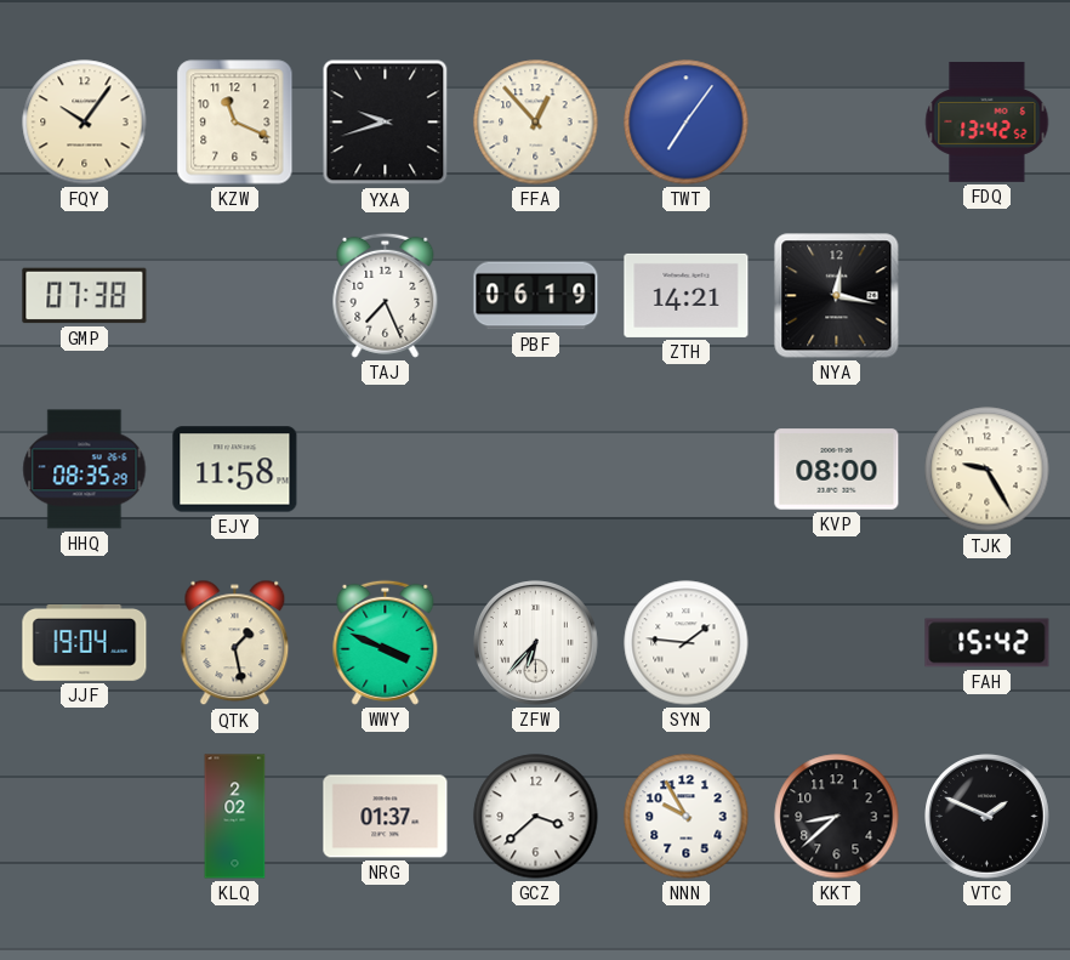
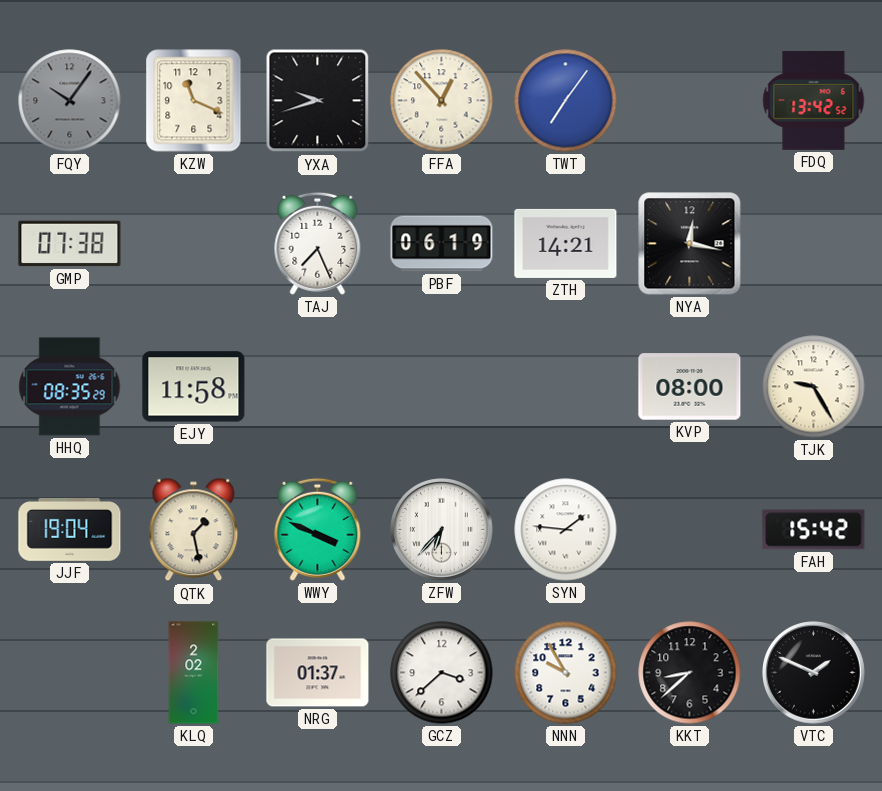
FQY dial: cream -> grey
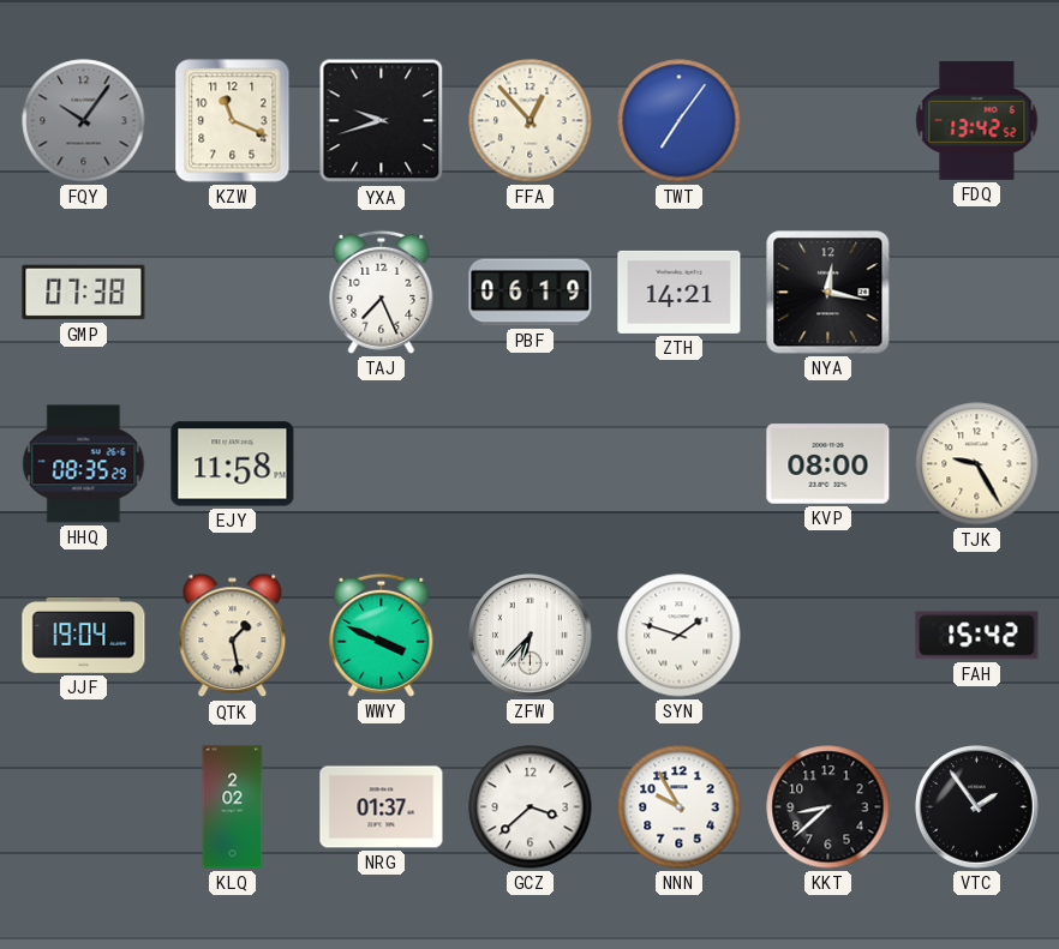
SYN: 1:46 -> 1:48
VTC: 1:49 -> 1:54
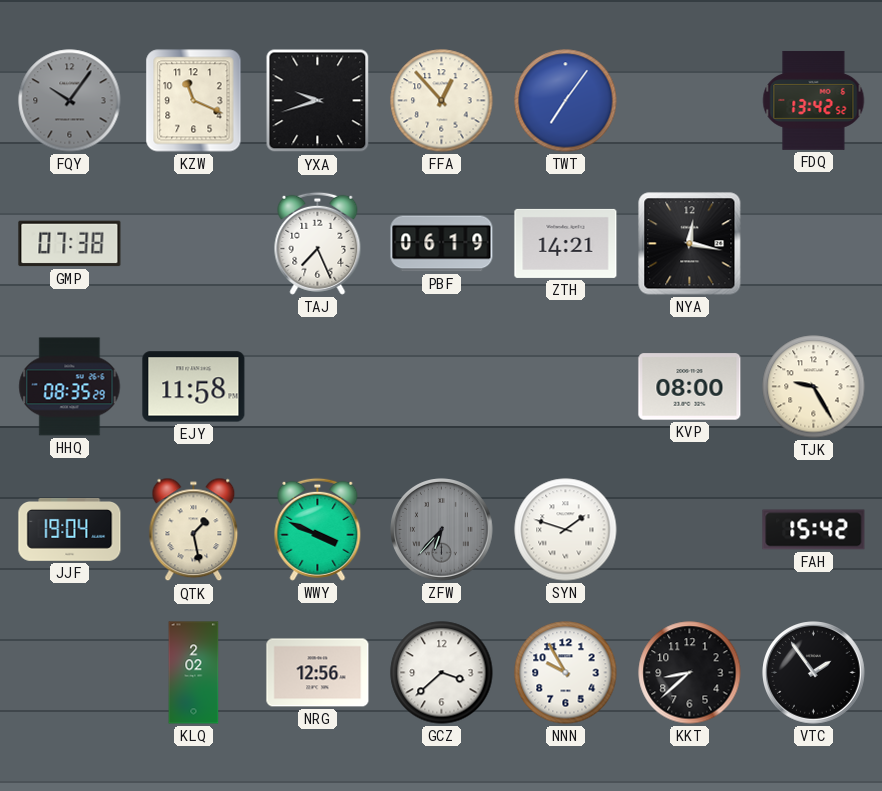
ZFW dial: white -> grey
NRG: 01:37 -> 12:56
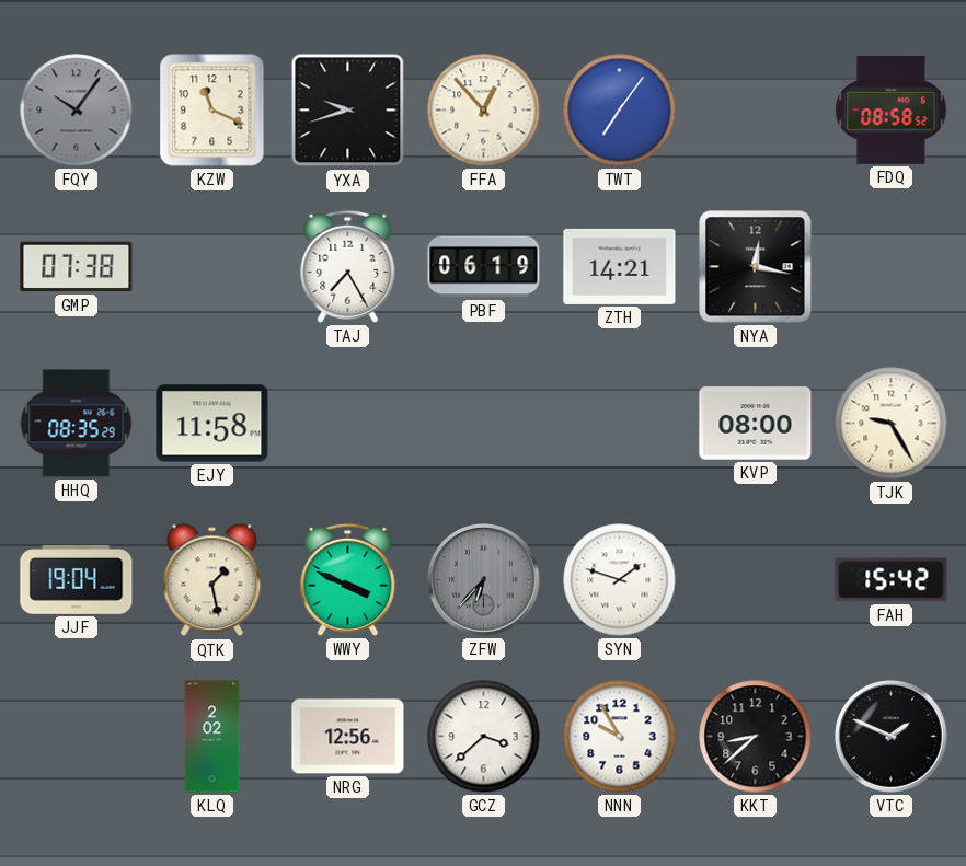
FDQ: 13:42 -> 08:58
TAJ: 7:26 -> 7:25
VTC: 1:54 -> 1:49
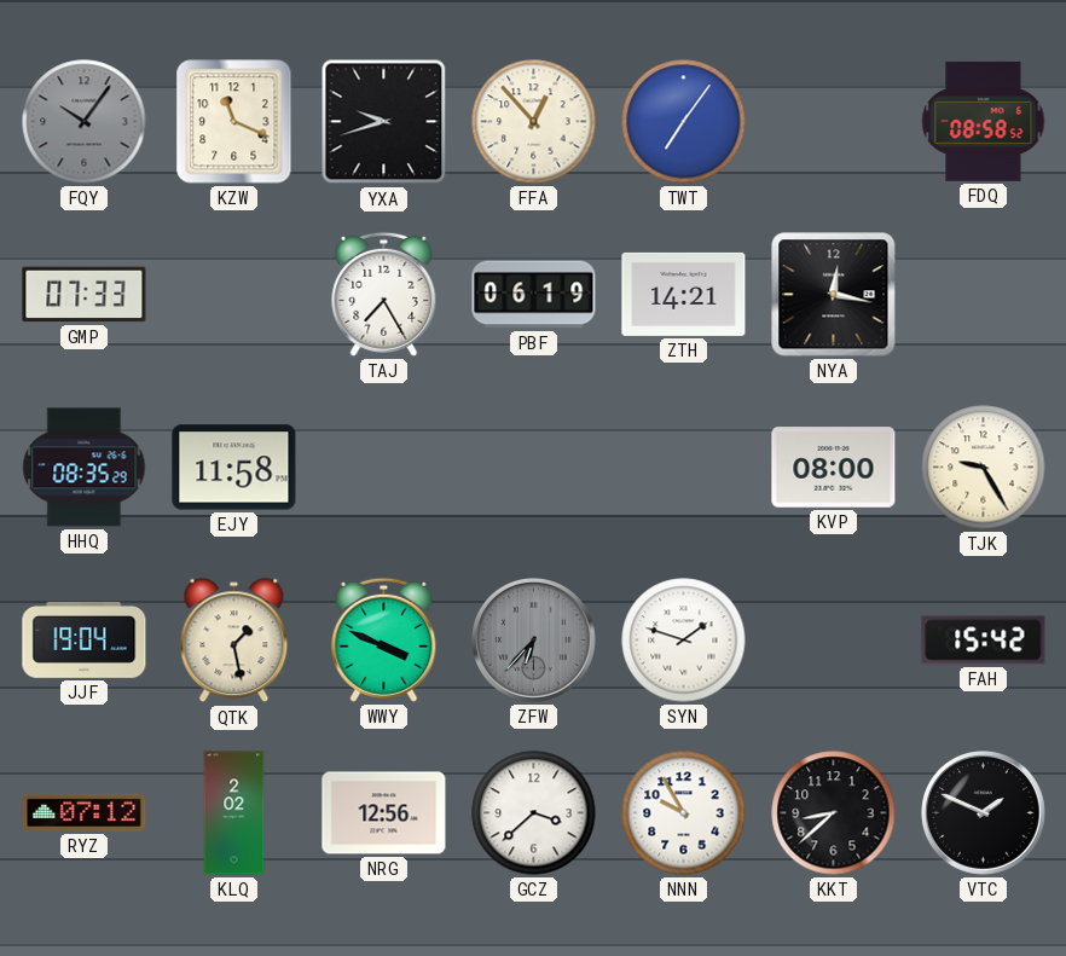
GMP: 07:38 -> 07:33
RYZ: none -> 07:12
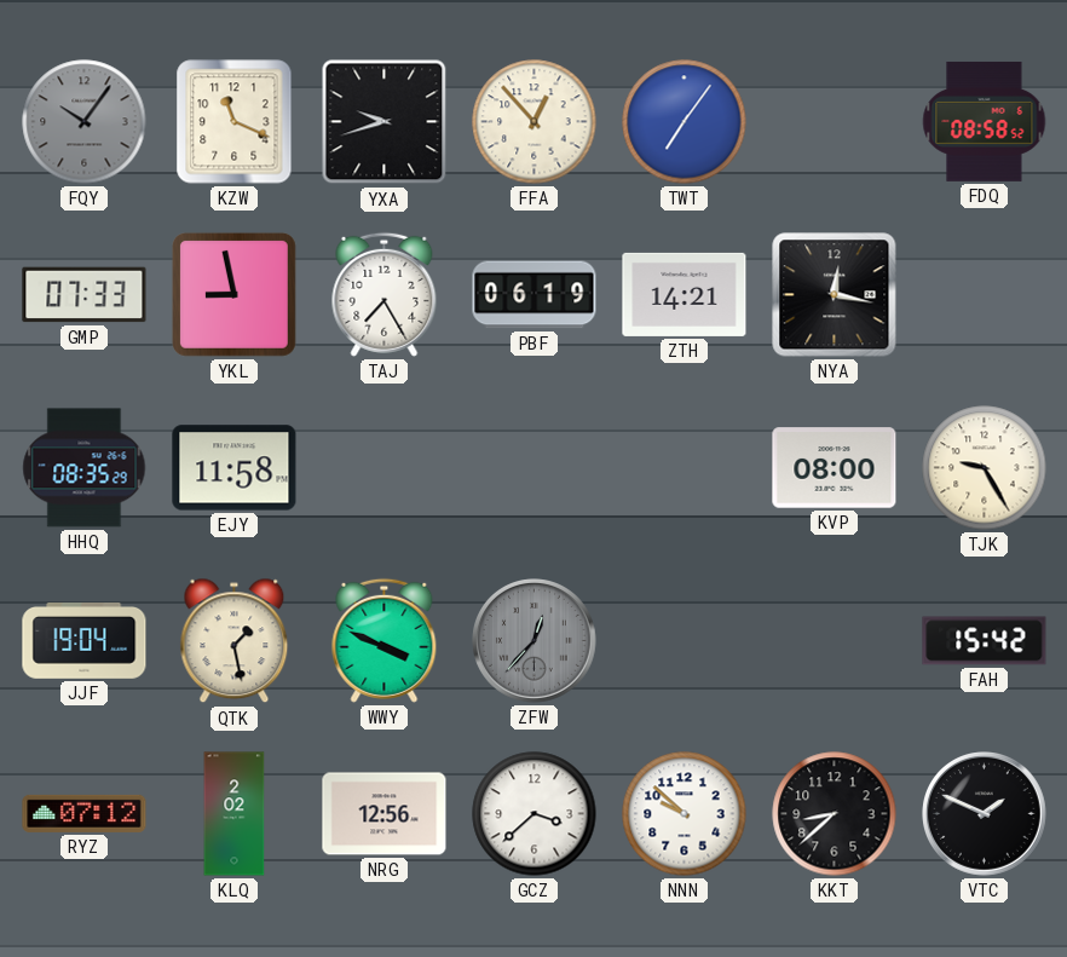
YKL: none -> 8:58
ZFW: 6:37 -> 12:37
SYN: 1:48 -> none
NNN: 9:55 -> 9:52
